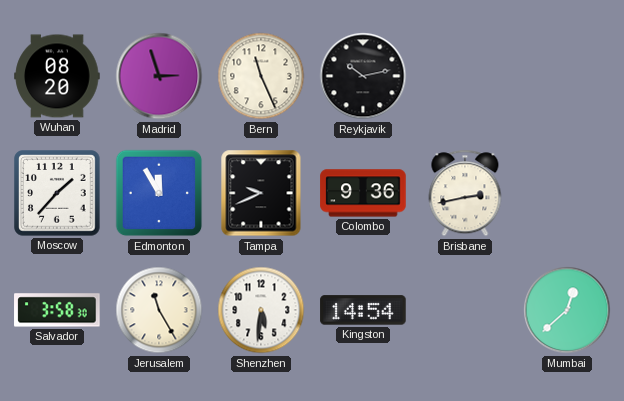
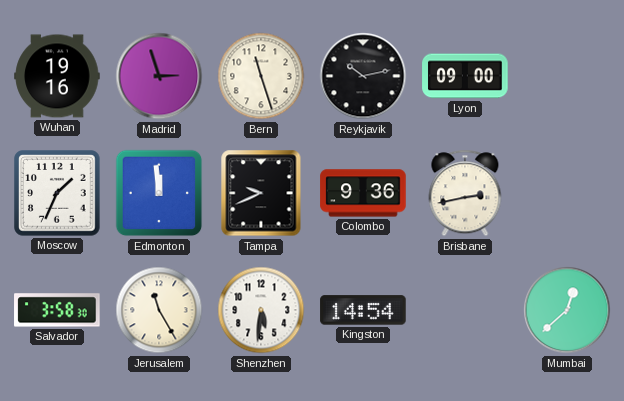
Wuhan: 08:20 -> 19:16
Bern: 11:26 -> 11:27
Lyon: none -> 09:00
Moscow: 1:37 -> 1:34
Edmonton: 11:55 -> 11:59
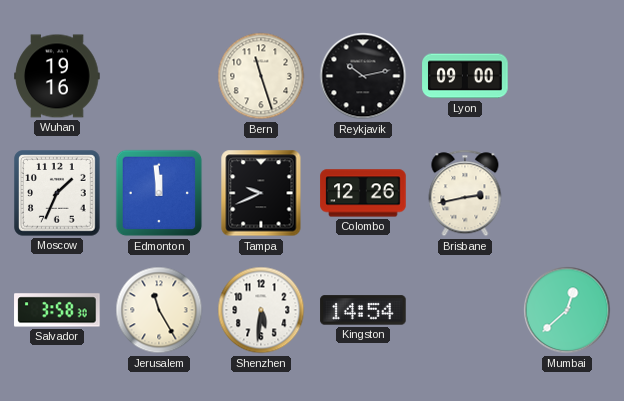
Madrid: 2:57 -> none
Colombo: 9:36 -> 12:26
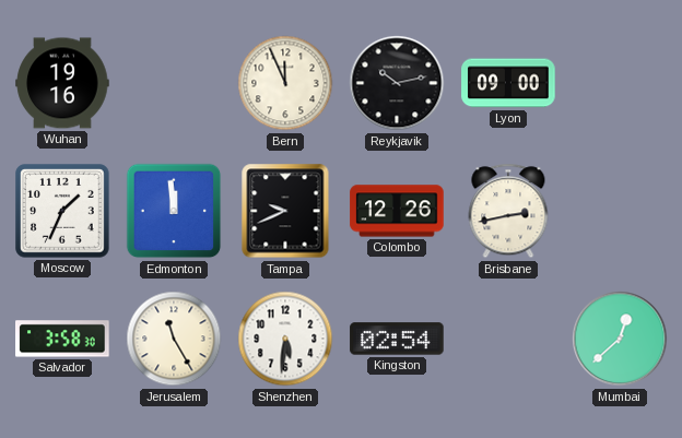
Bern: 11:27 -> 11:56
Kingston: 14:54 -> 02:54
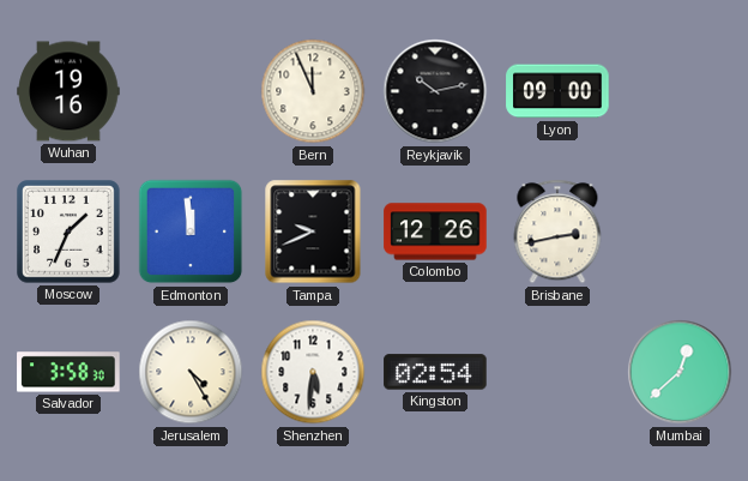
Jerusalem: 11:25 -> 4:25
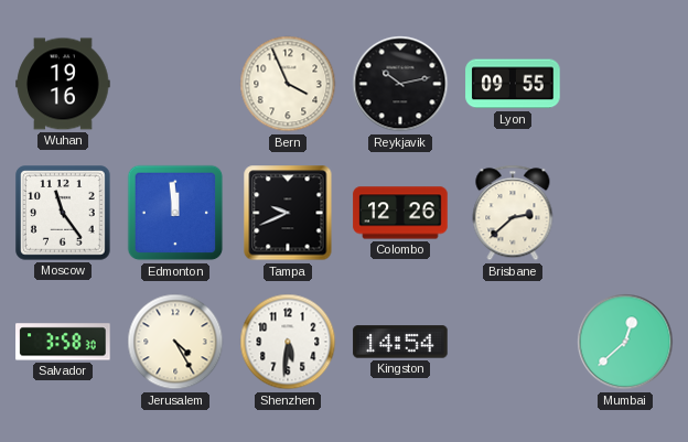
Bern: 11:56 -> 3:56
Lyon: 09:00 -> 09:55
Moscow: 1:34 -> 11:24
Brisbane: 2:43 -> 2:38
Kingston: 02:54 -> 14:54
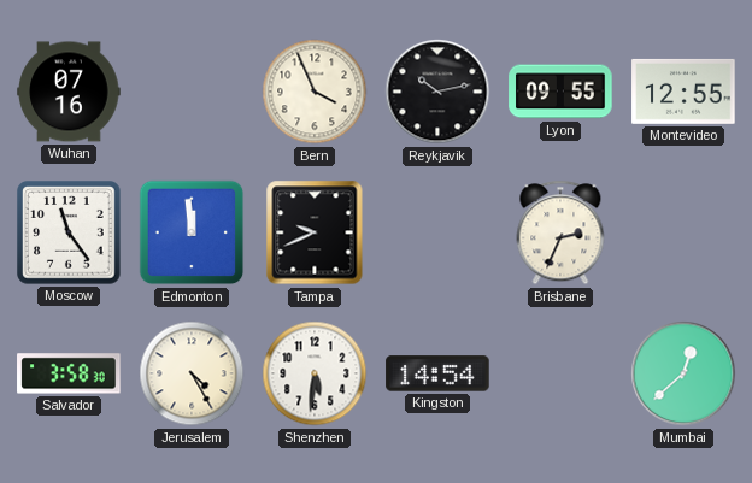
Wuhan: 19:16 -> 07:16
Montevideo: none -> 12:55
Colombo: 12:26 -> none
Brisbane: 2:38 -> 2:34
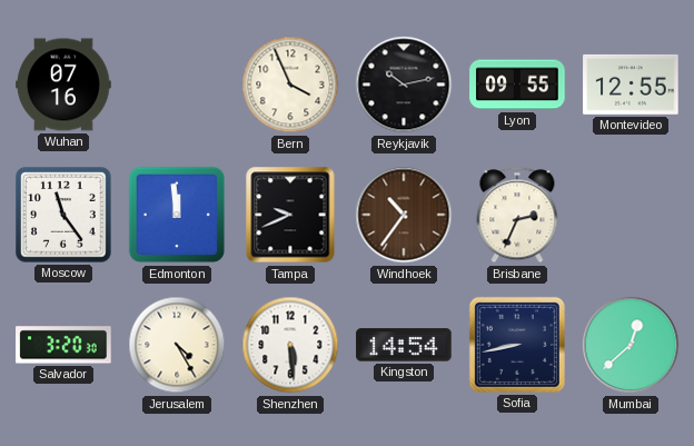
Windhoek: none -> 10:36
Salvador: 3:58 -> 3:20
Shenzhen: 5:31 -> 5:29
Sofia: none -> 8:43
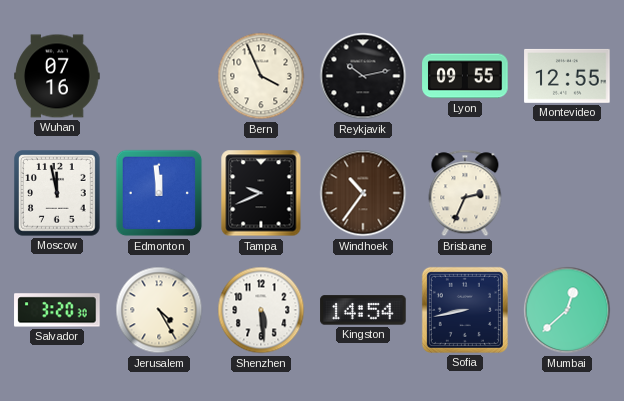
Moscow: 11:24 -> 11:58
